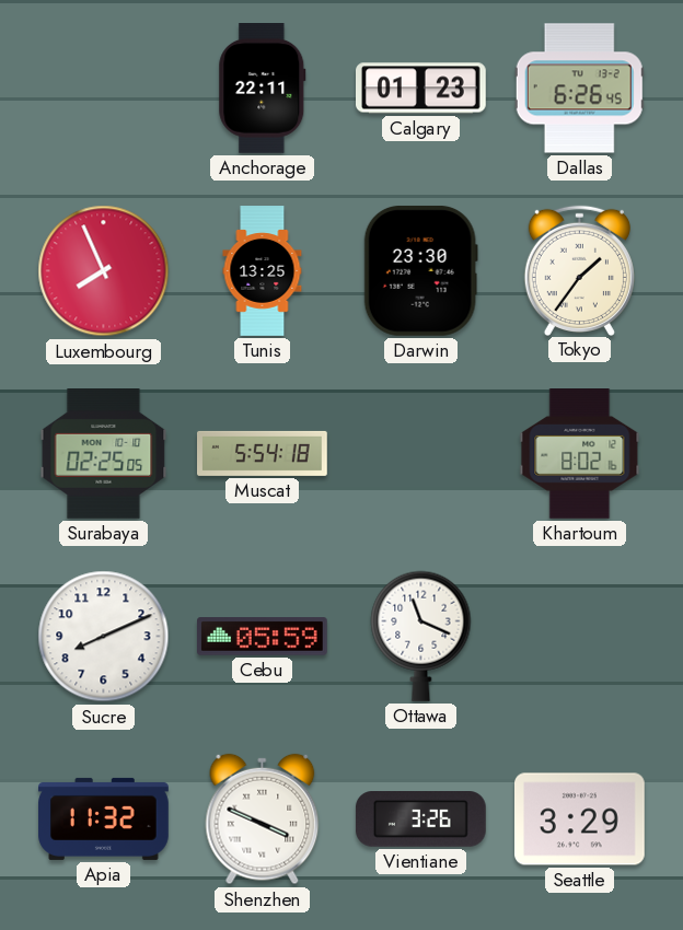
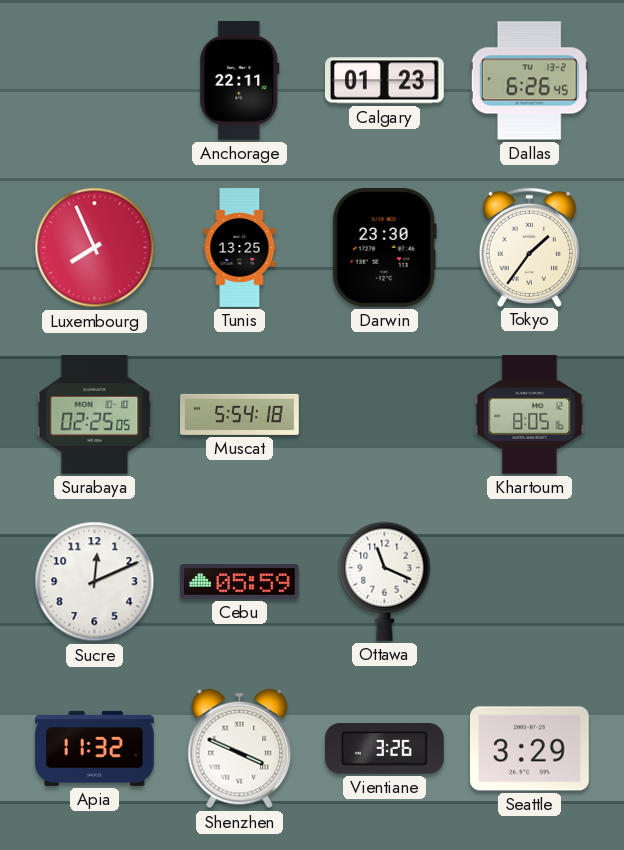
Khartoum: 8:02 -> 8:05
Sucre: 8:11 -> 12:11
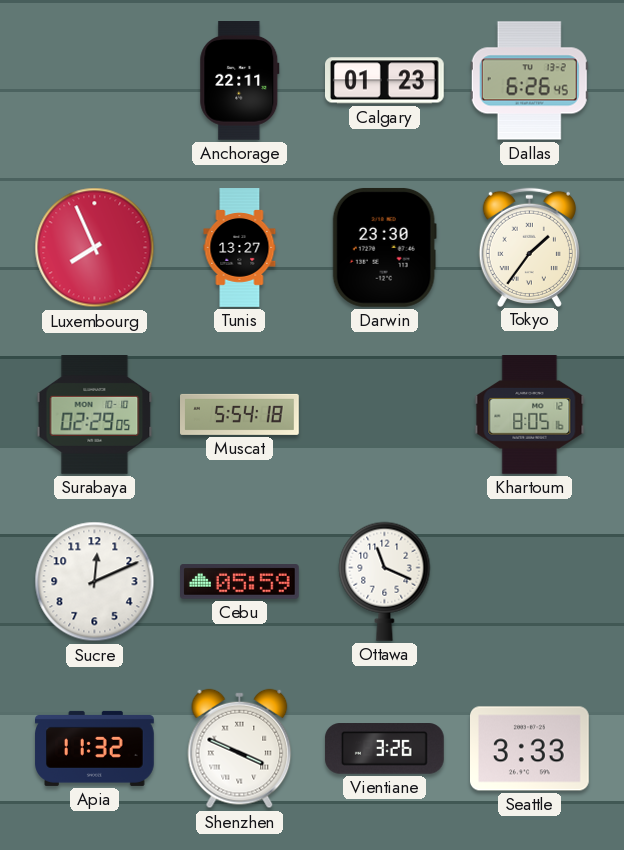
Tunis: 13:25 -> 13:27
Surabaya: 02:25 -> 02:29
Seattle: 3:29 -> 3:33
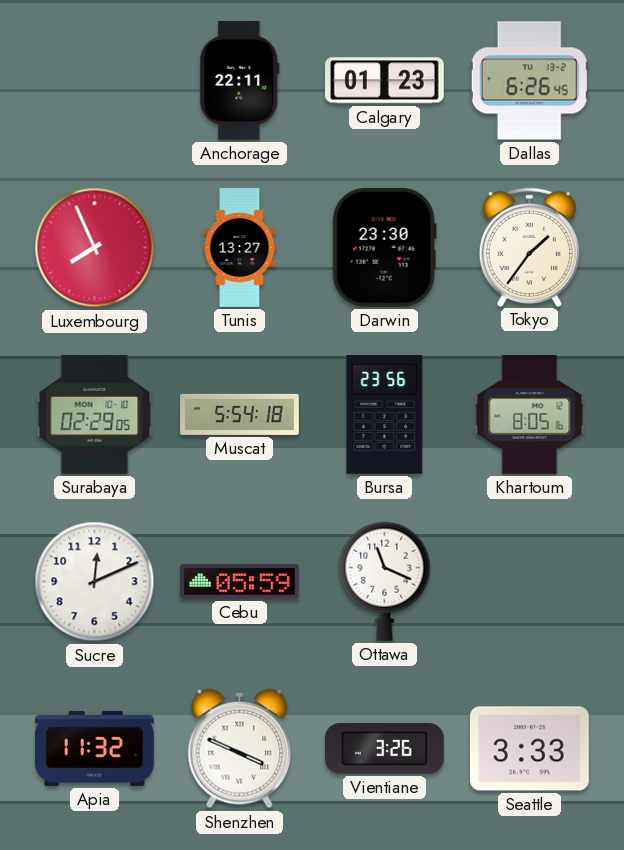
Bursa: none -> 23:56
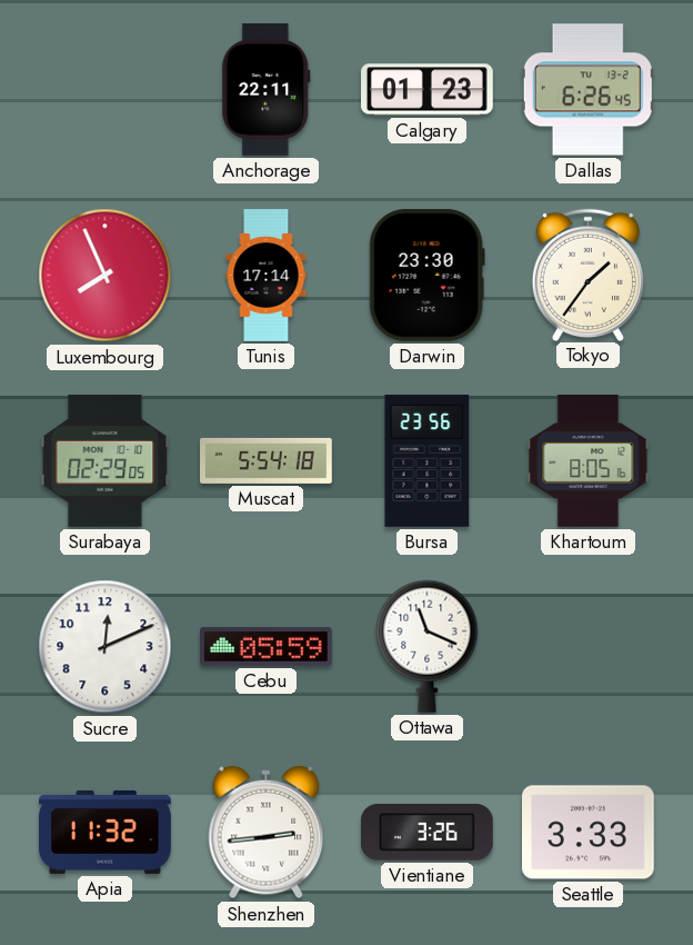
Tunis: 13:27 -> 17:14
Shenzhen: 3:49 -> 2:44
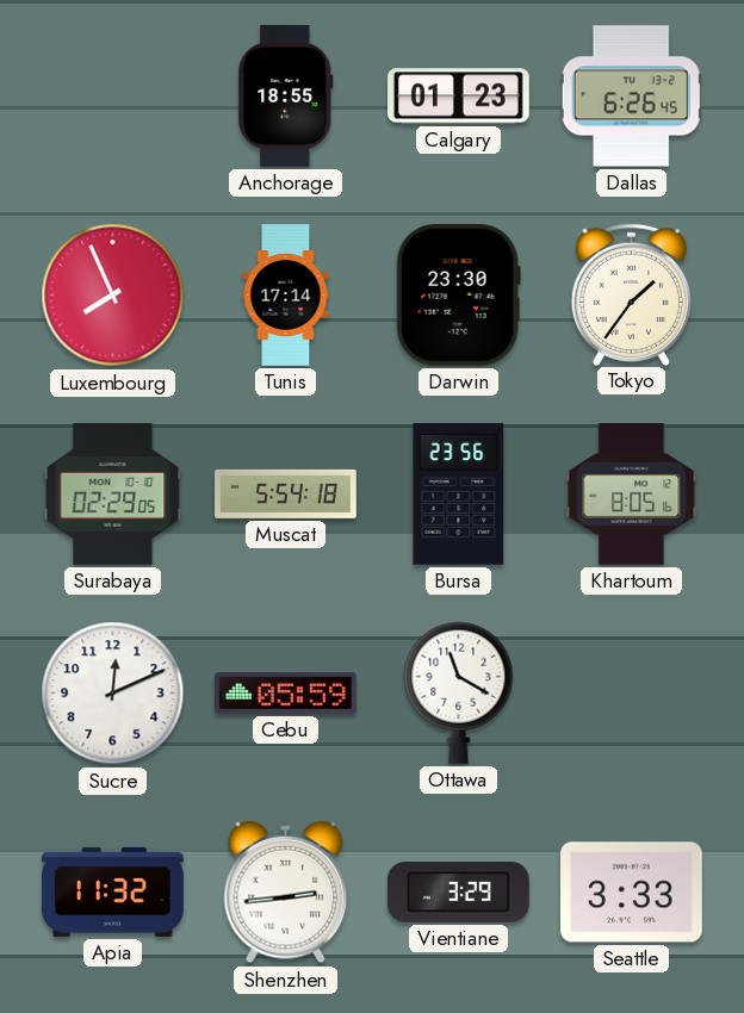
Anchorage: 22:11 -> 18:55
Ottawa: 11:19 -> 11:20
Vientiane: 3:26 -> 3:29
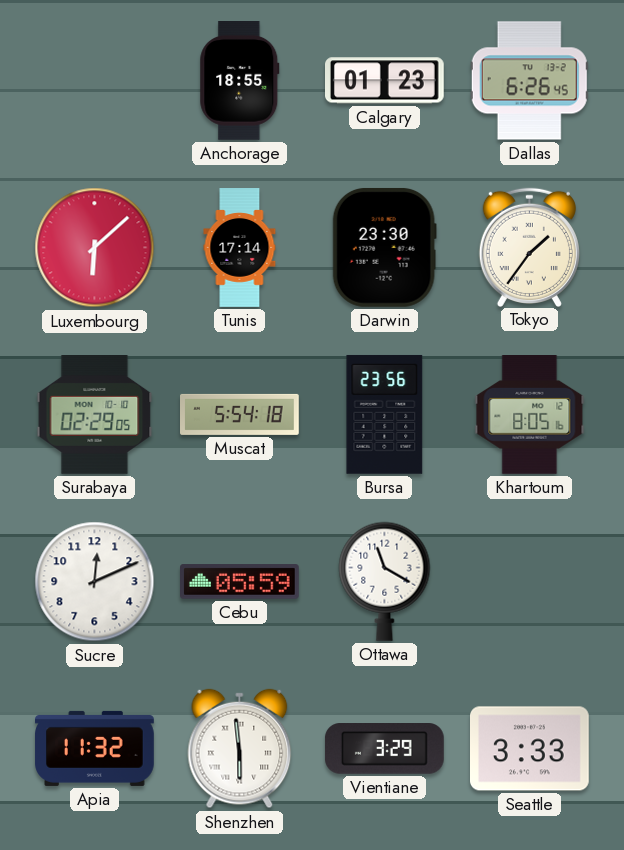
Luxembourg: 7:56 -> 6:08
Shenzhen: 2:44 -> 5:59
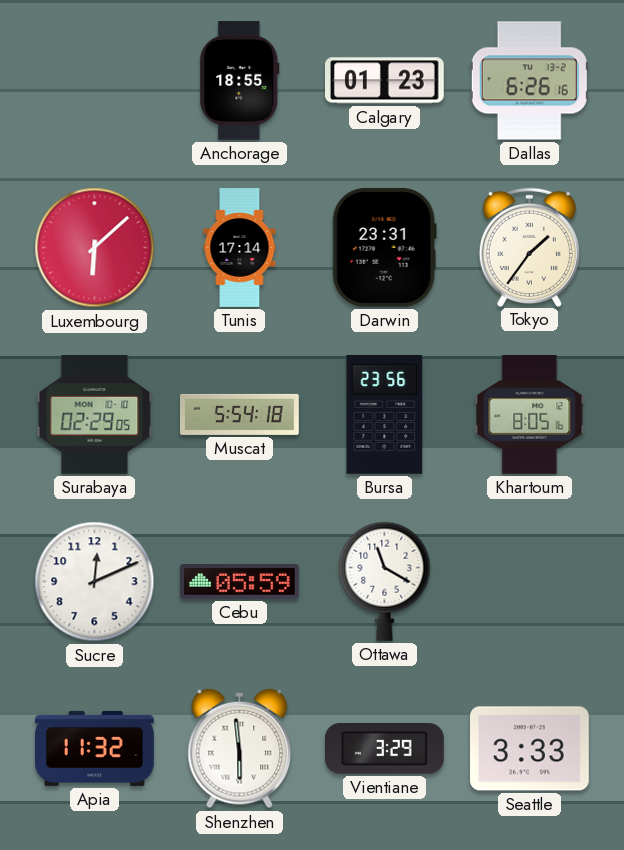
Dallas: 6:26:45 -> 6:26:16
Darwin: 23:30 -> 23:31
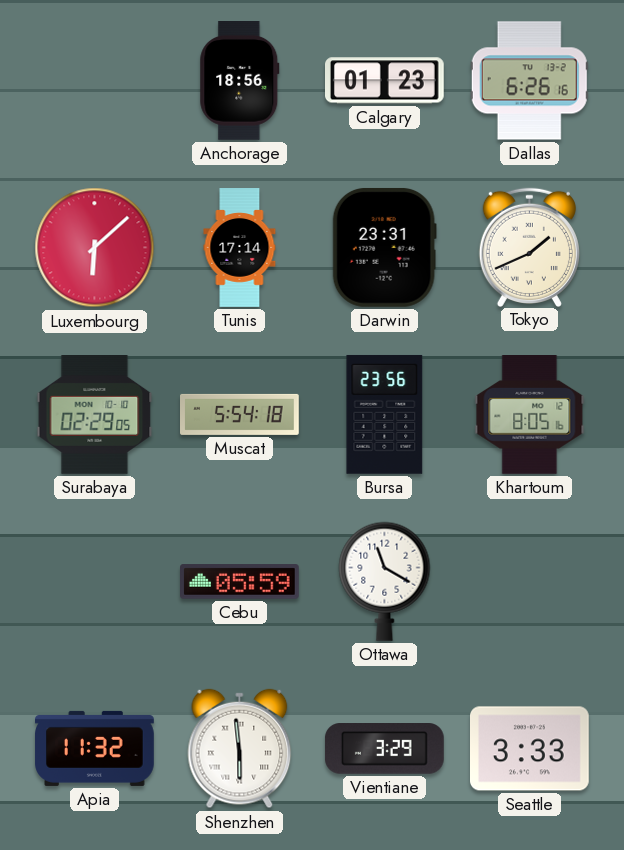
Anchorage: 18:55 -> 18:56
Tokyo: 1:36 -> 1:41
Sucre: 12:11 -> none
